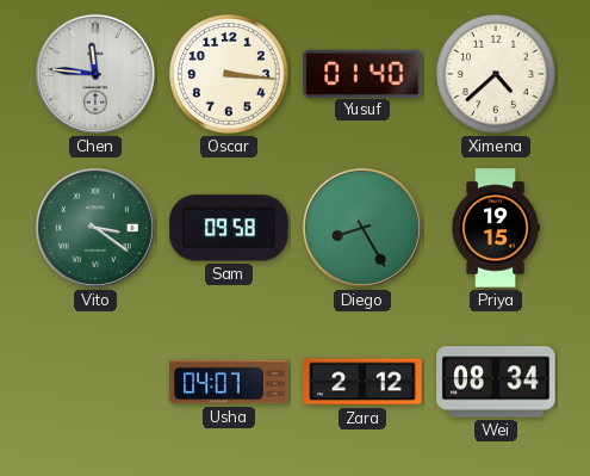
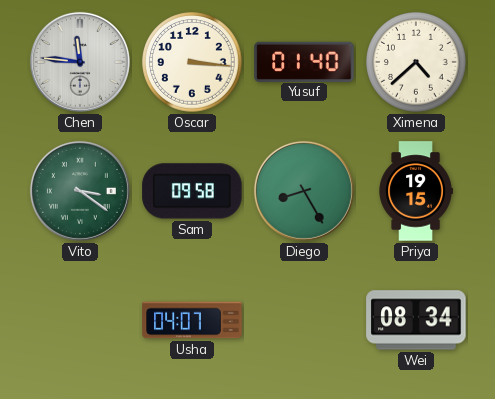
Zara: 2:12 -> none
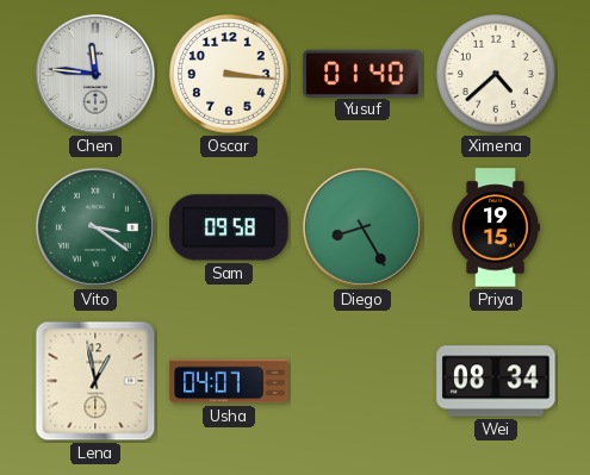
Lena: none -> 12:58
